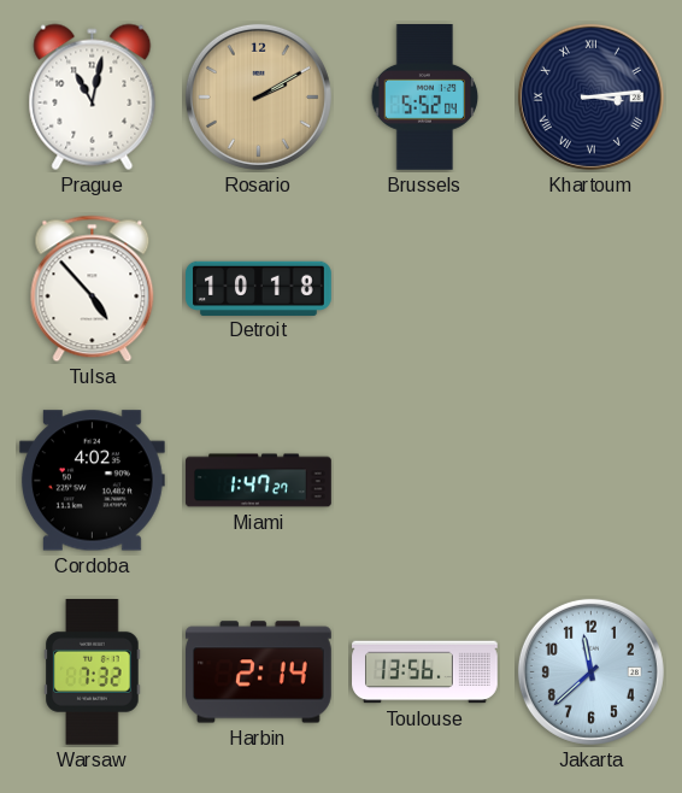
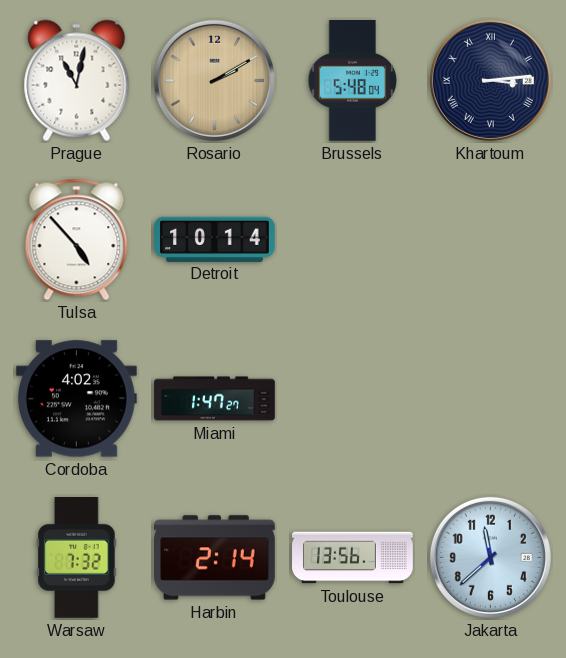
Brussels: 5:52 -> 5:48
Detroit: 10:18 -> 10:14
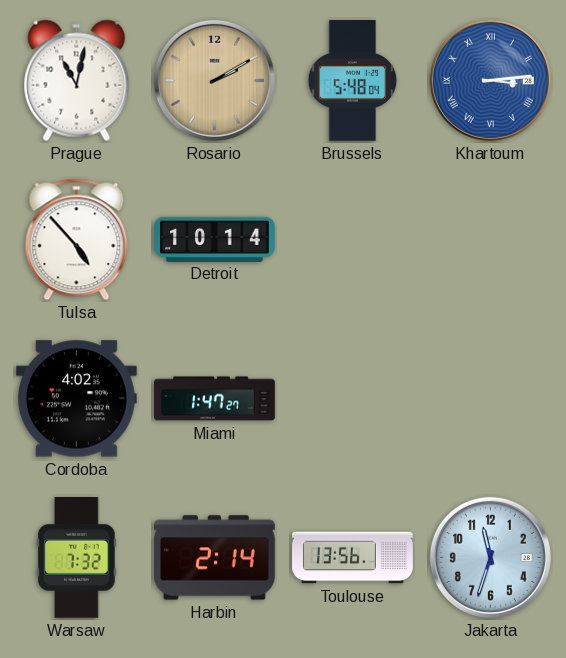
Khartoum dial: navy -> blue
Jakarta: 11:38 -> 11:33
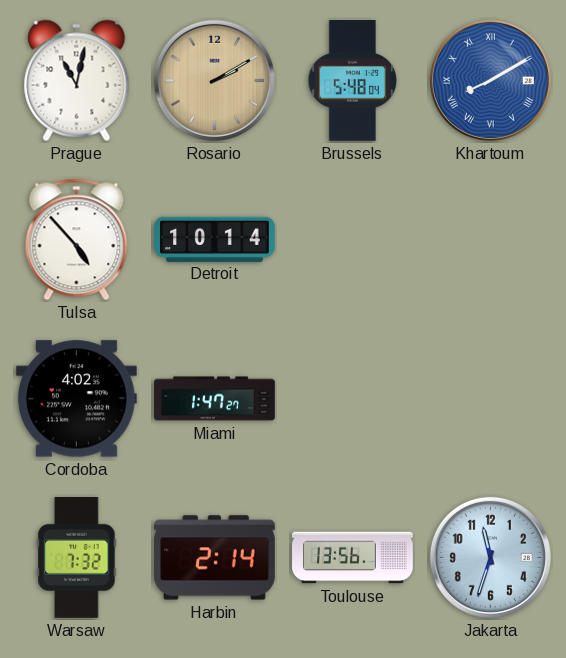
Khartoum: 3:14 -> 8:10
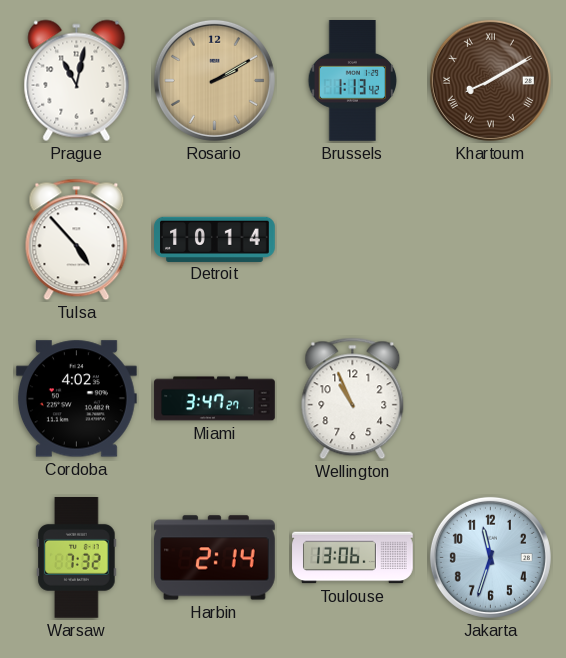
Brussels: 5:48 -> 1:13
Khartoum dial: blue -> brown
Miami: 1:47 -> 3:47
Wellington: none -> 10:56
Toulouse: 13:56 -> 13:06
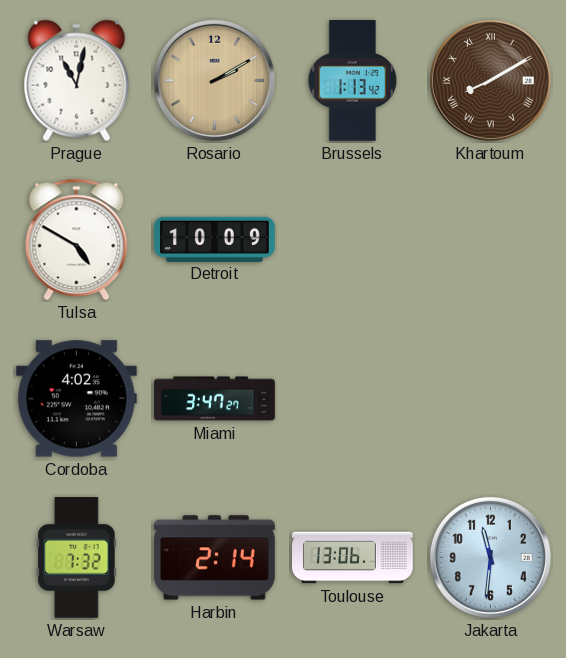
Tulsa: 4:53 -> 4:50
Detroit: 10:14 -> 10:09
Wellington: 10:56 -> none
Jakarta: 11:33 -> 11:31
